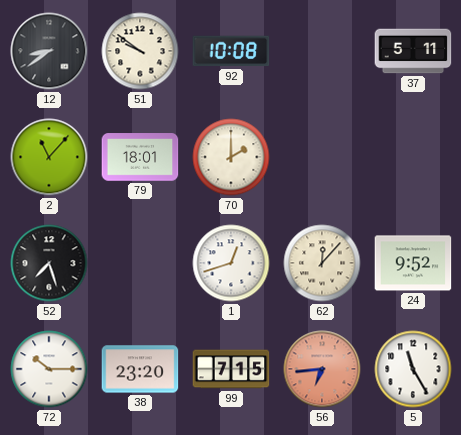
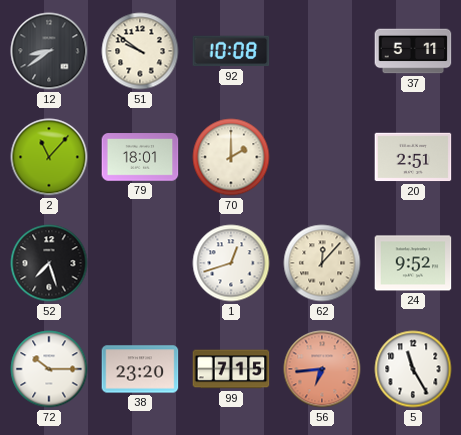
20: none -> 2:51
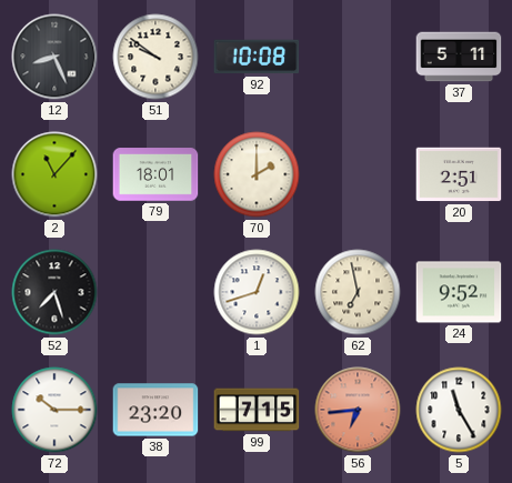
12: 8:39 -> 8:26
62: 12:07 -> 6:58
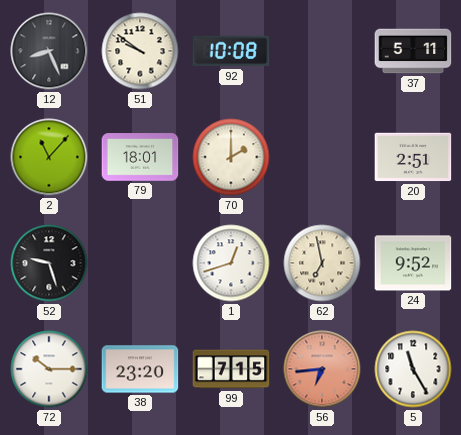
52: 7:27 -> 9:27
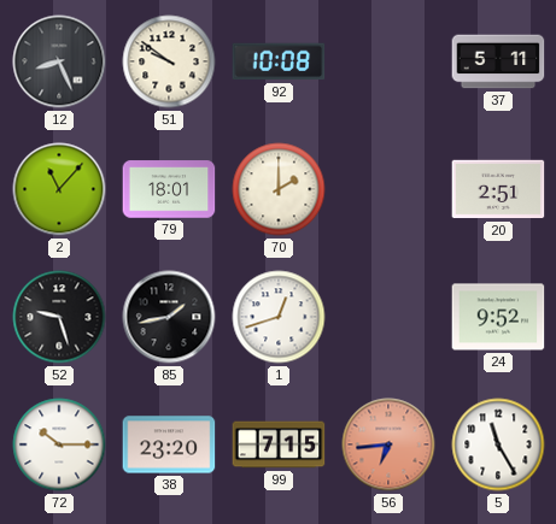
85: none -> 1:43
62: 6:58 -> none
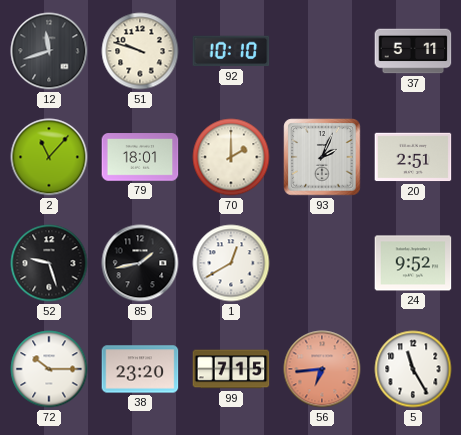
12: 8:26 -> 11:42
51: 9:51 -> 9:48
92: 10:08 -> 10:10
93: none -> 2:04
1: 12:42 -> 12:40
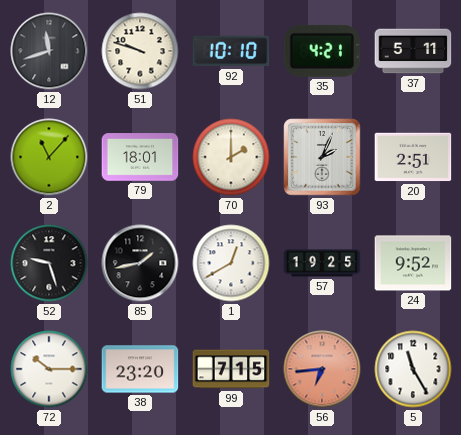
35: none -> 4:21
57: none -> 19:25
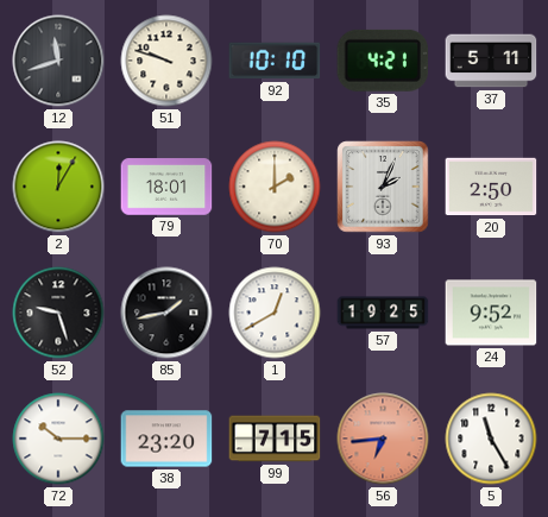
2: 11:07 -> 12:05
20: 2:51 -> 2:50
